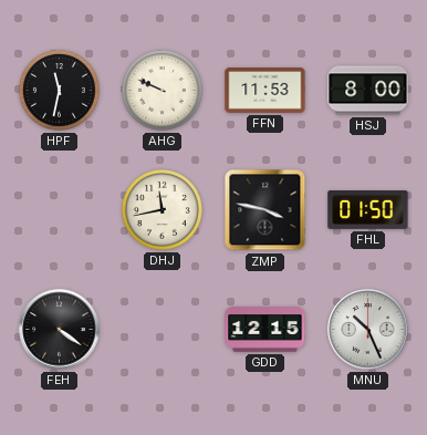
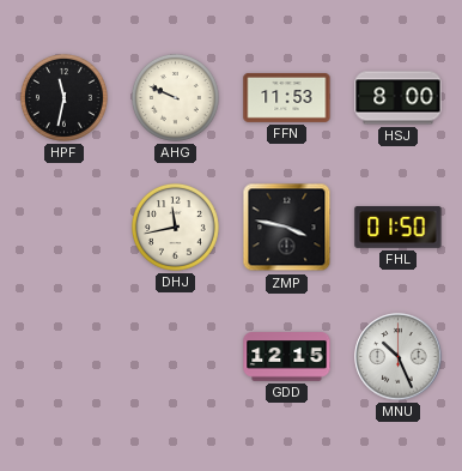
FEH: 4:21 -> none
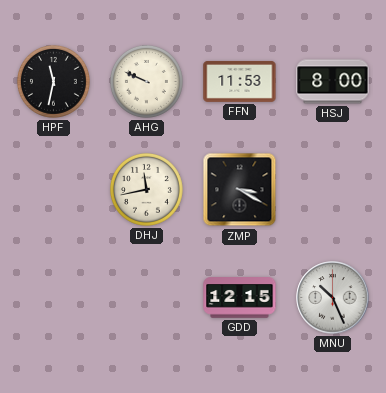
ZMP: 3:47 -> 3:20
FHL: 01:50 -> none
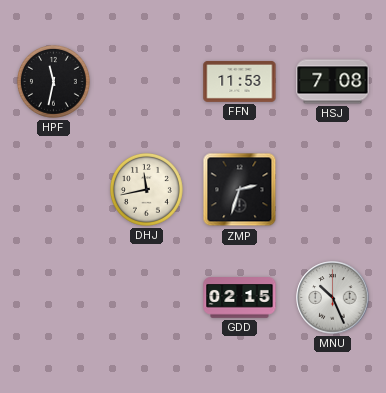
AHG: 9:49 -> none
HSJ: 8:00 -> 7:08
ZMP: 3:20 -> 2:33
GDD: 12:15 -> 02:15
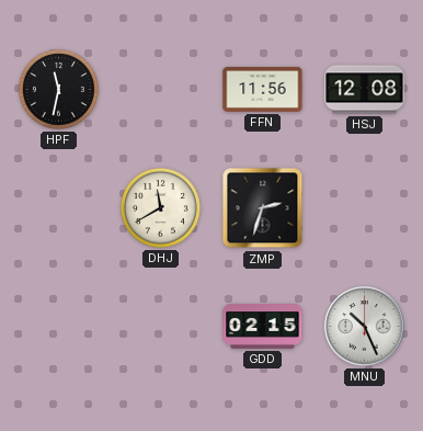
FFN: 11:53 -> 11:56
HSJ: 7:08 -> 12:08
DHJ: 11:43 -> 11:40
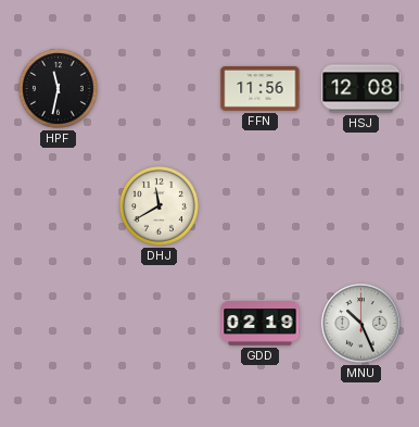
ZMP: 2:33 -> none
GDD: 02:15 -> 02:19
